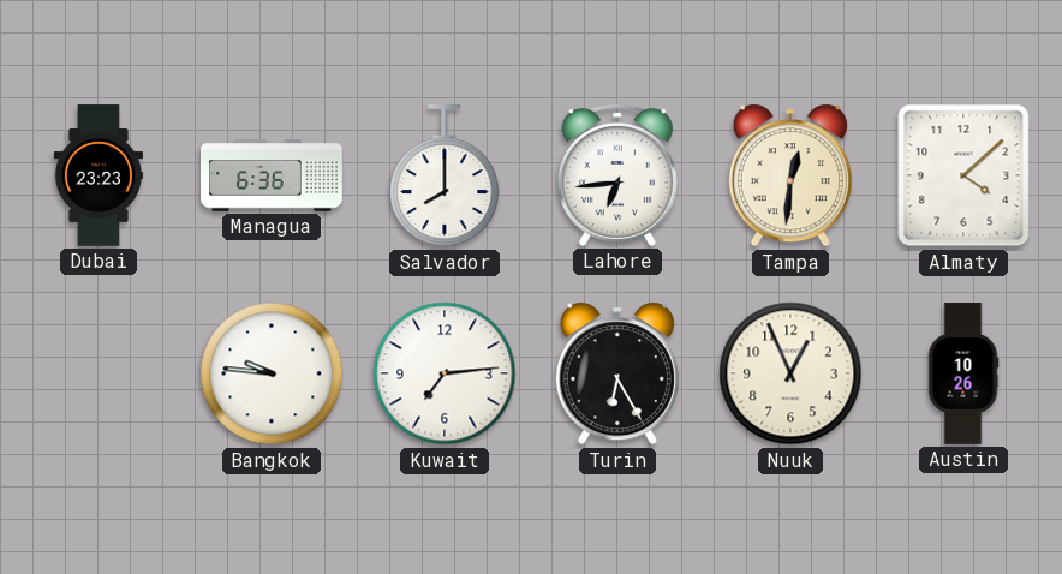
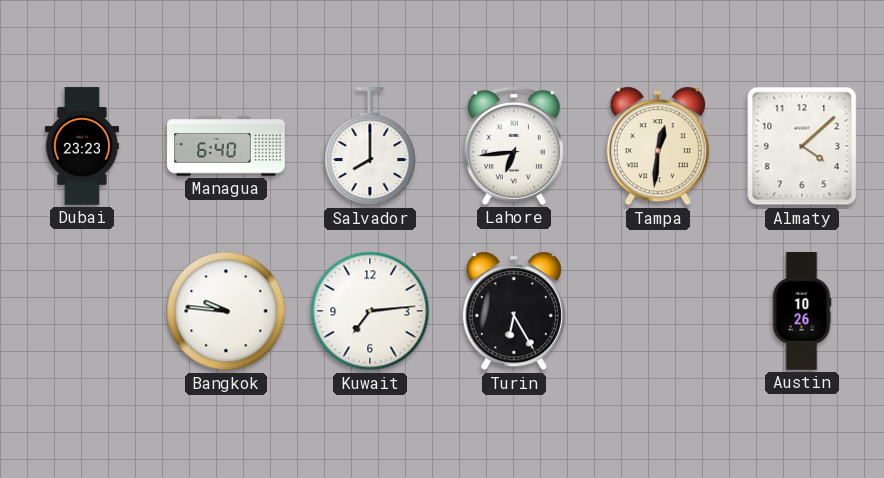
Managua: 6:36 -> 6:40
Nuuk: 12:56 -> none
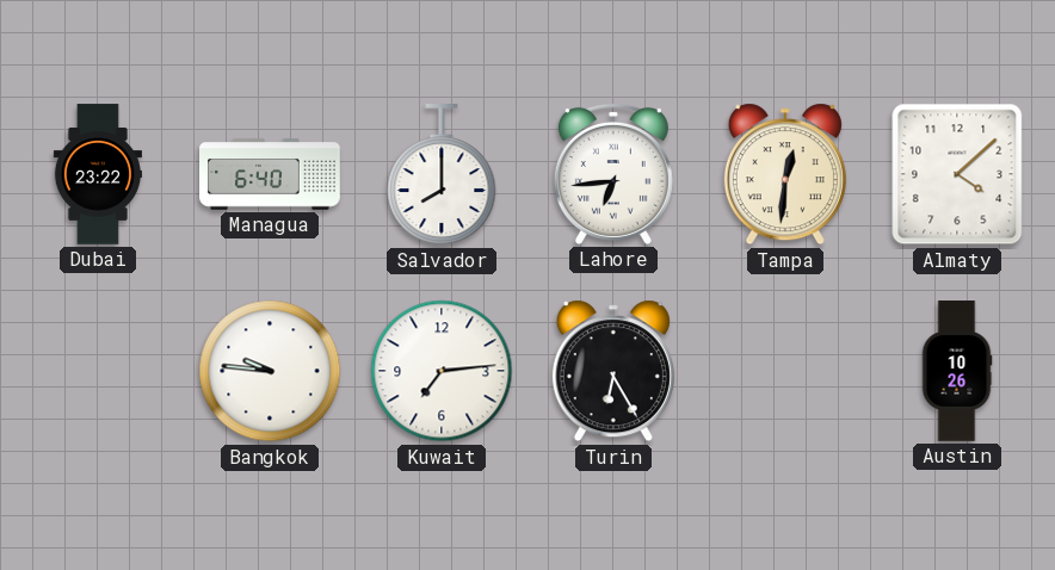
Dubai: 23:23 -> 23:22
